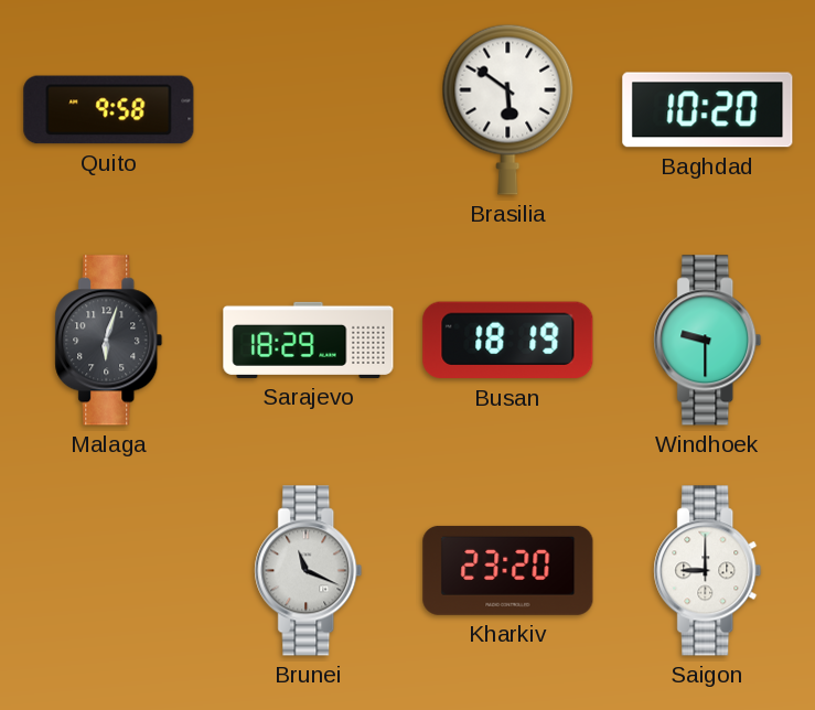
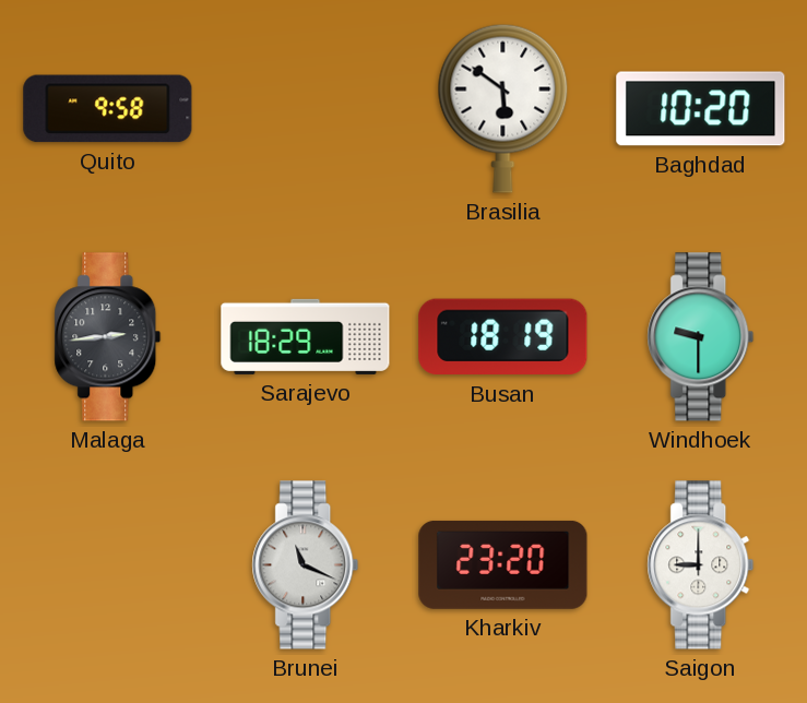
Malaga: 6:03 -> 2:44
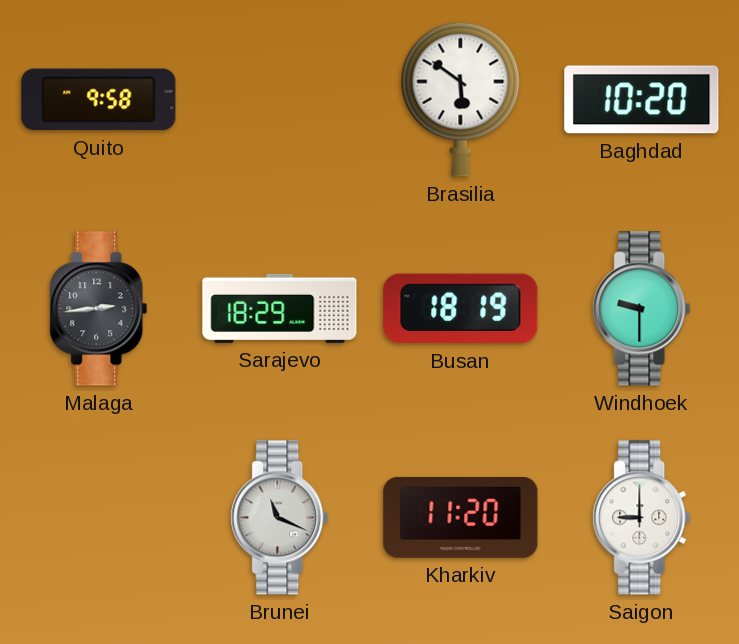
Kharkiv: 23:20 -> 11:20
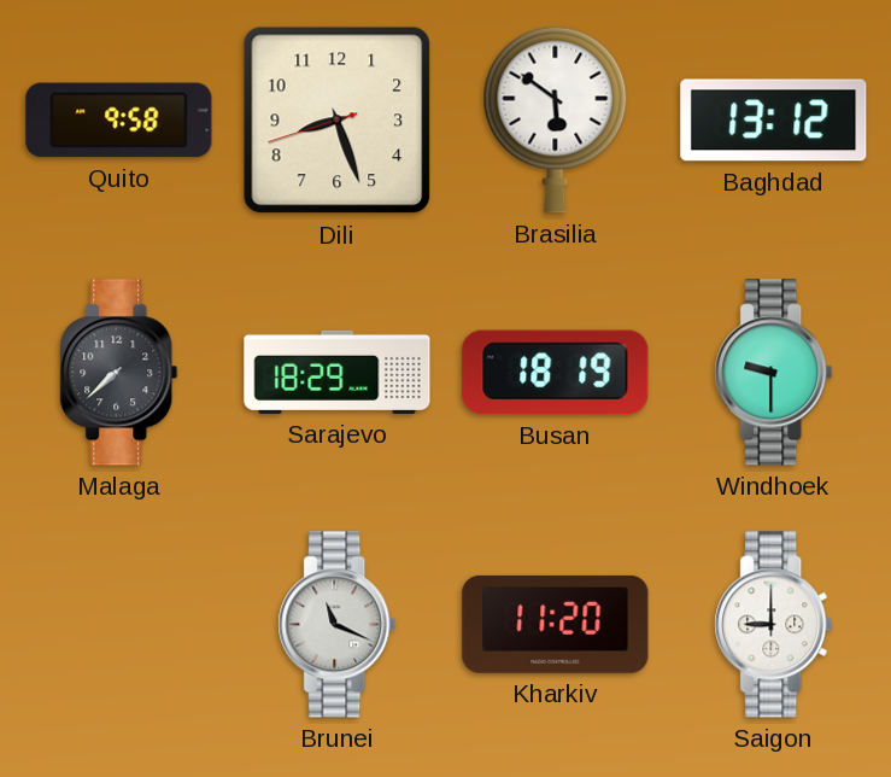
Dili: none -> 8:26
Baghdad: 10:20 -> 13:12
Malaga: 2:44 -> 7:38
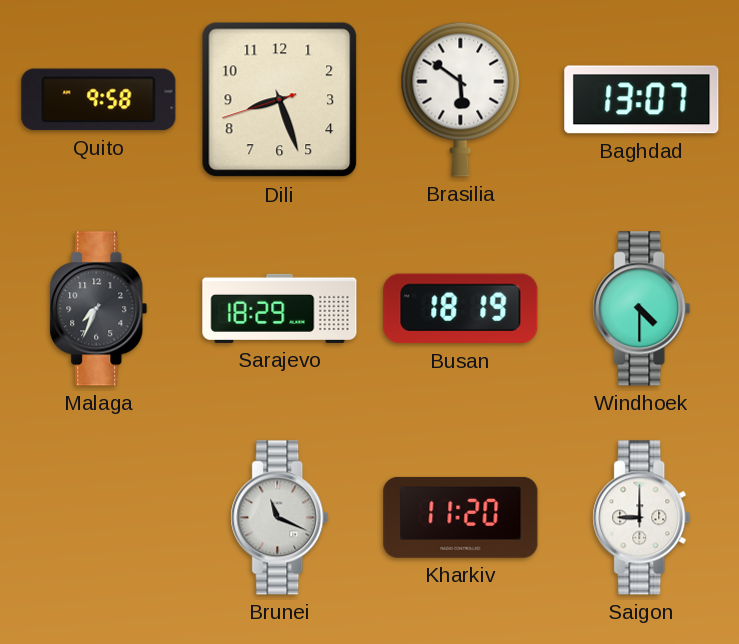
Baghdad: 13:12 -> 13:07
Malaga: 7:38 -> 7:34
Windhoek: 9:30 -> 4:30
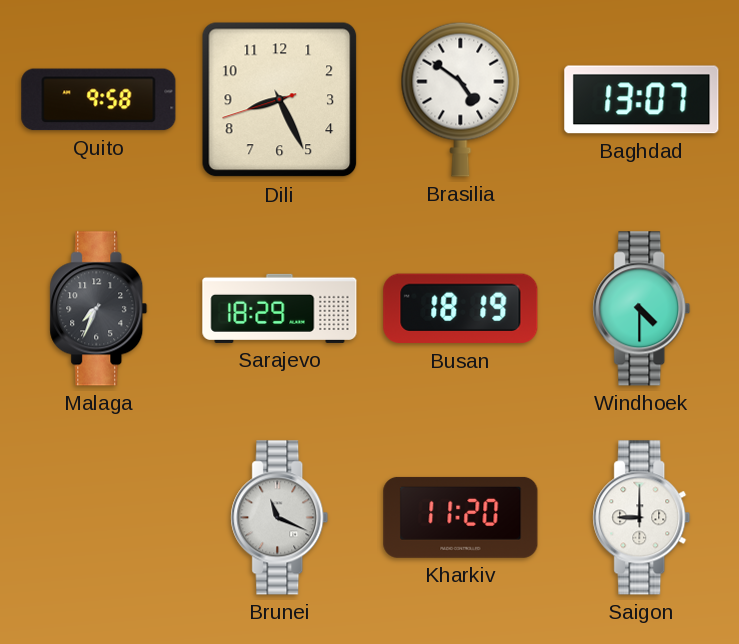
Dili: 8:26 -> 8:25
Brasilia: 5:51 -> 4:51
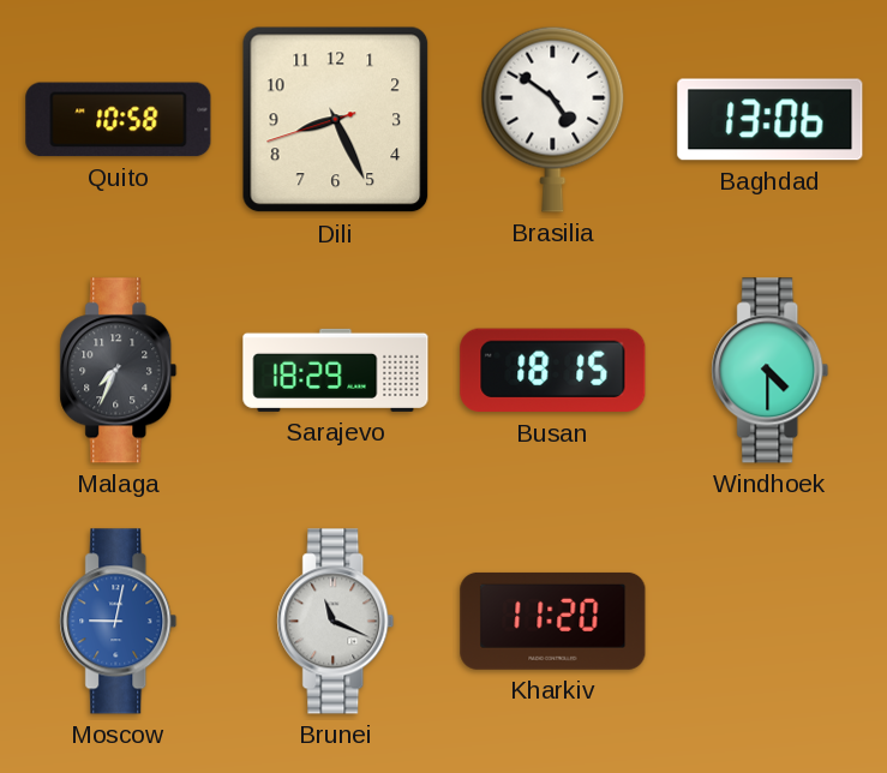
Quito: 9:58 -> 10:58
Baghdad: 13:07 -> 13:06
Busan: 18:19 -> 18:15
Moscow: none -> 9:02
Saigon: 9:00 -> none
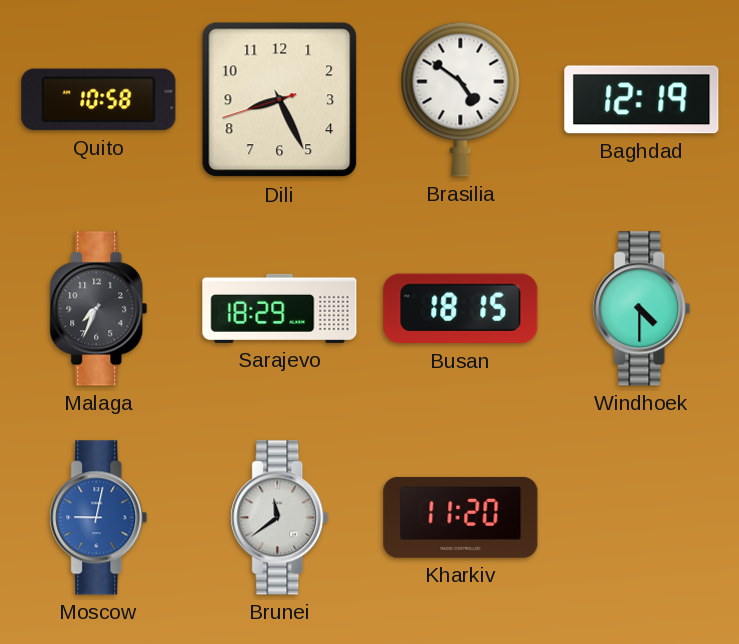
Baghdad: 13:06 -> 12:19
Brunei: 11:19 -> 11:39
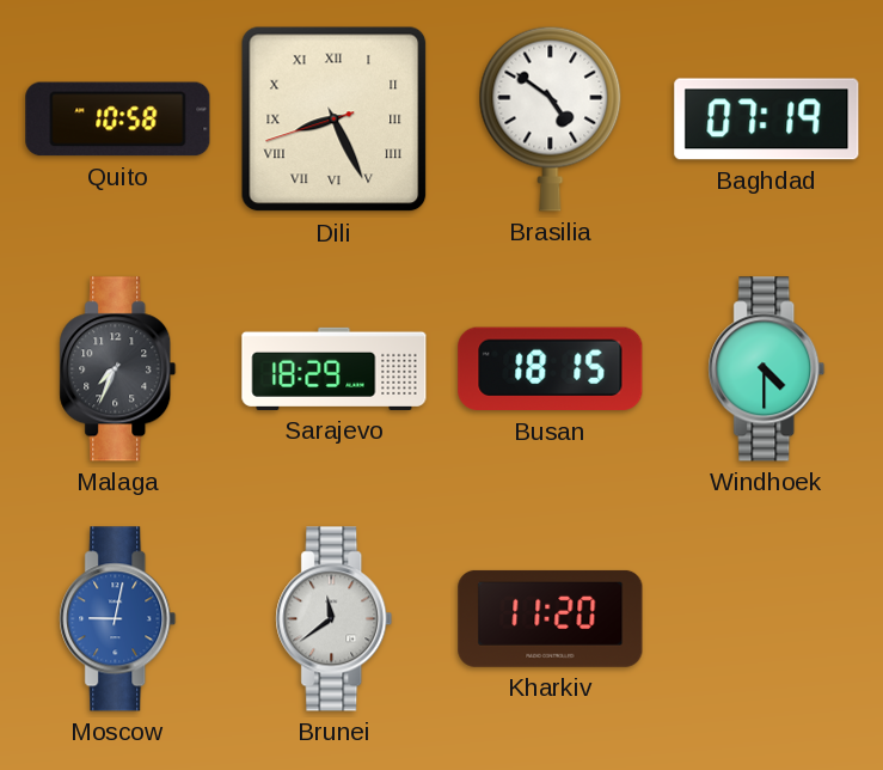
Dili numerals: Arabic -> Roman
Baghdad: 12:19 -> 07:19
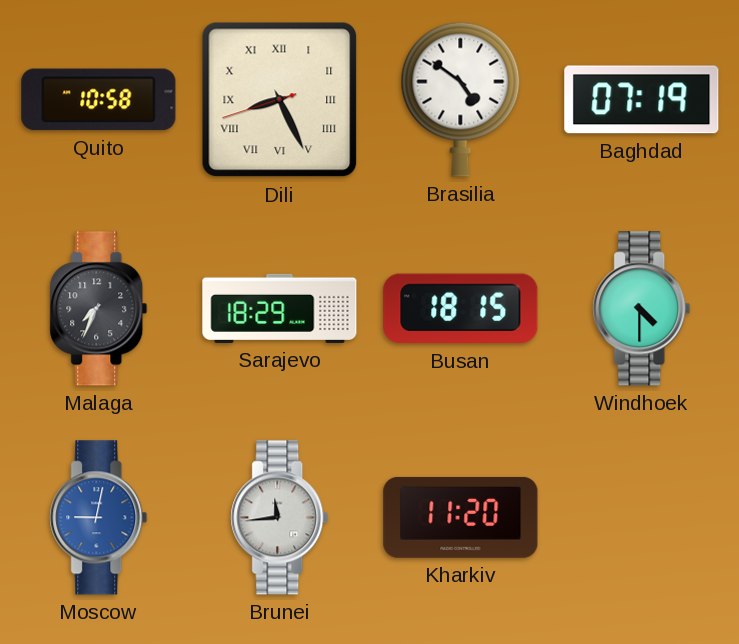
Brunei: 11:39 -> 11:44
